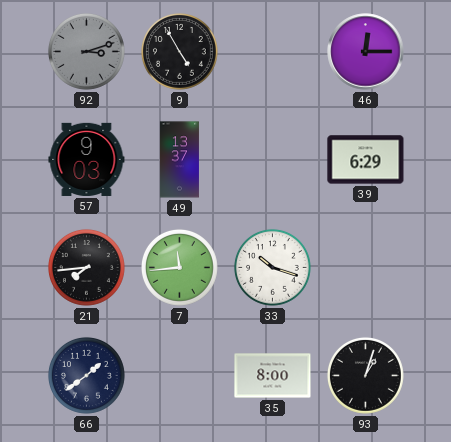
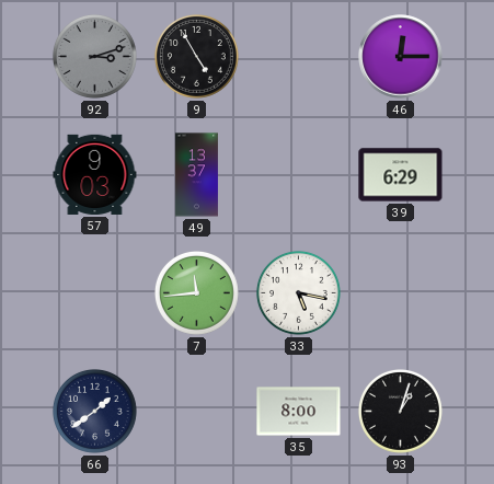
21: 7:44 -> none
33: 10:18 -> 5:17
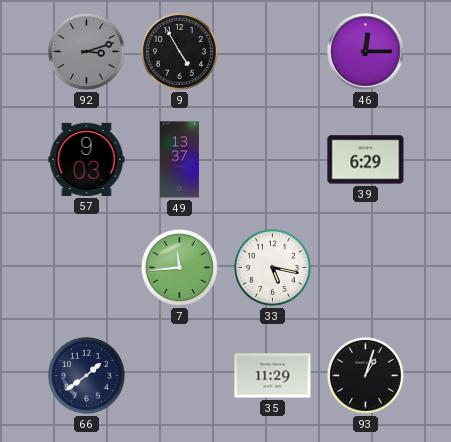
35: 8:00 -> 11:29
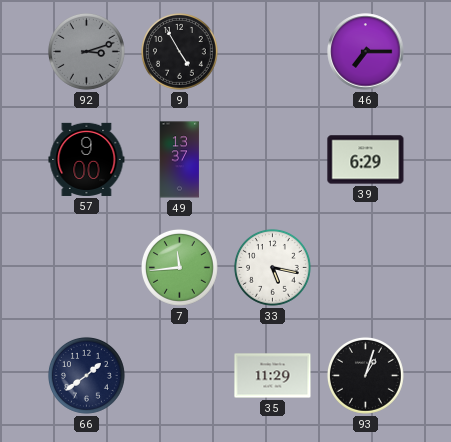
46: 12:15 -> 7:15
57: 9:03 -> 9:00
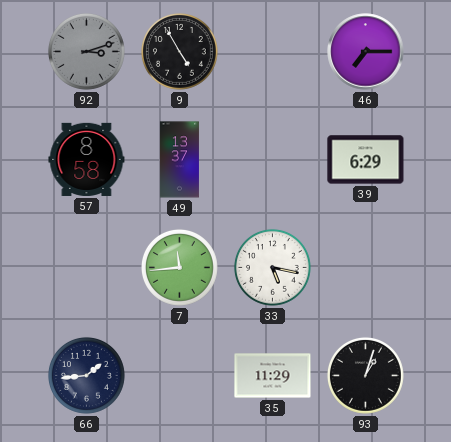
57: 9:00 -> 8:58
66: 1:39 -> 1:44
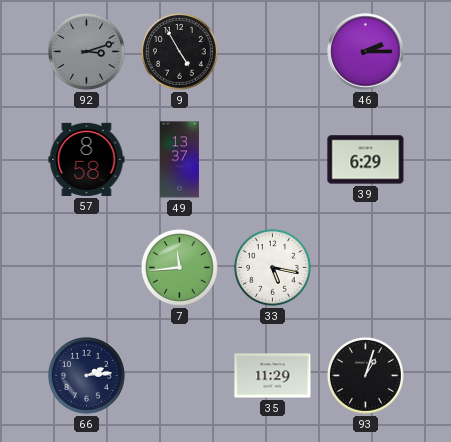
46: 7:15 -> 2:15
66: 1:44 -> 2:14
